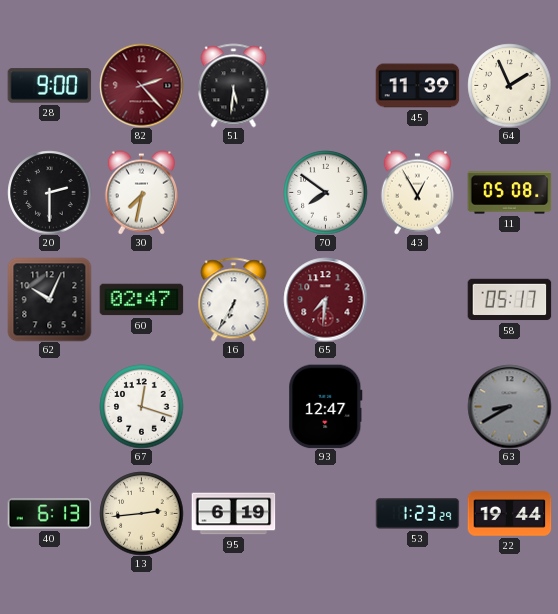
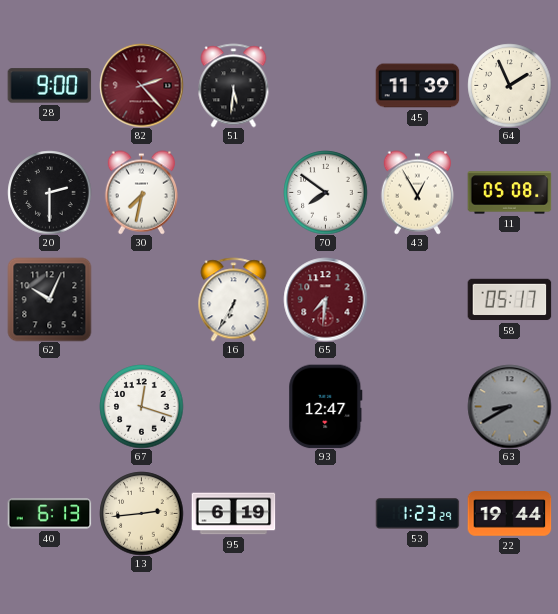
60: 02:47 -> none
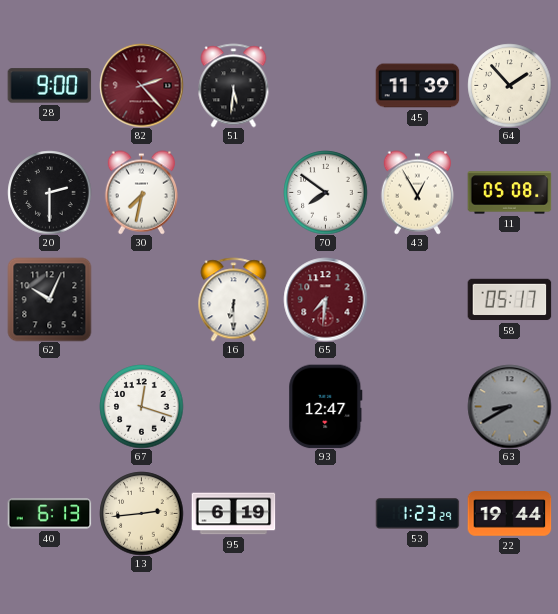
64: 1:56 -> 1:53
16: 6:35 -> 6:30
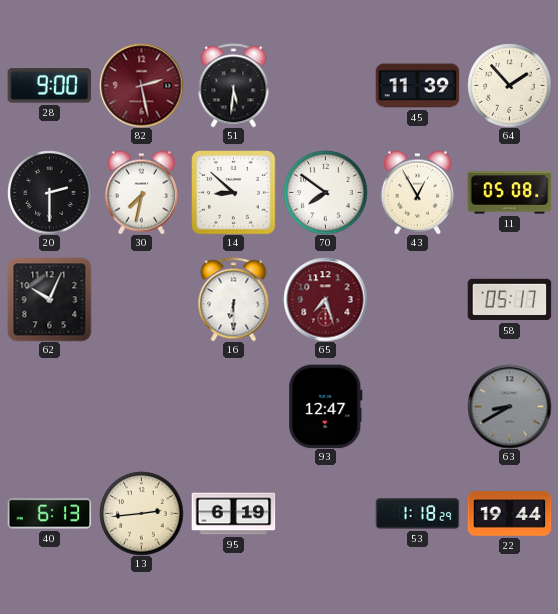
82: 2:23 -> 2:28
14: none -> 8:52
65: 7:31 -> 7:27
67: 12:18 -> none
53: 1:23 -> 1:18
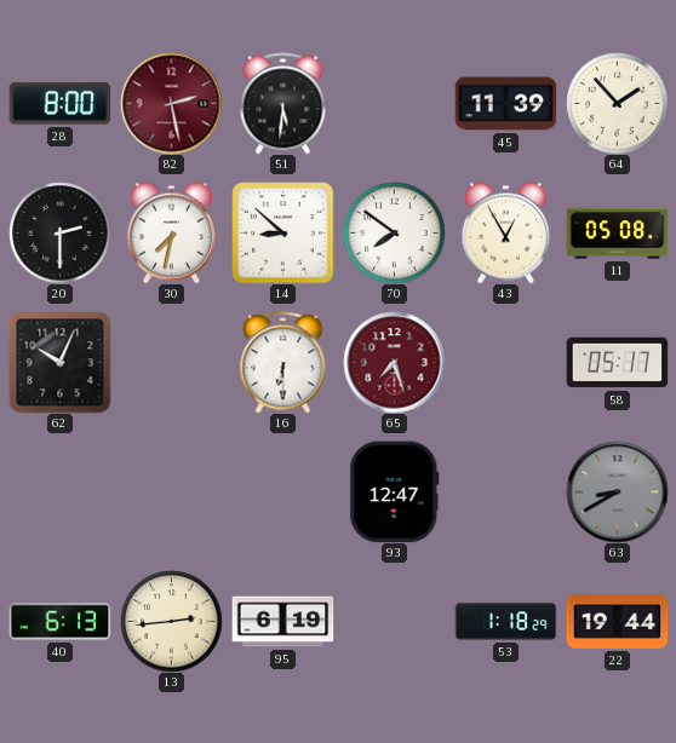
28: 9:00 -> 8:00
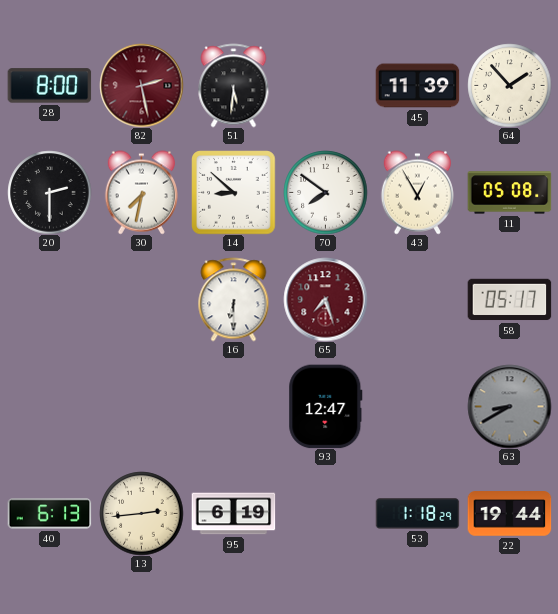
62: 10:04 -> none
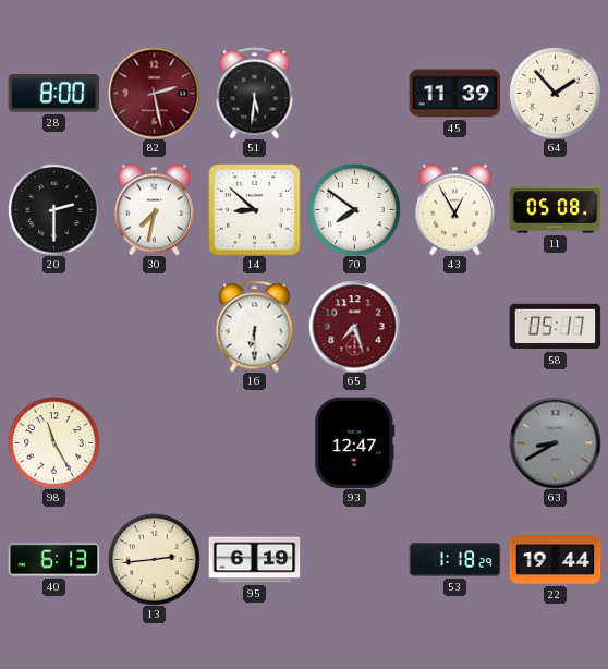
98: none -> 11:25
